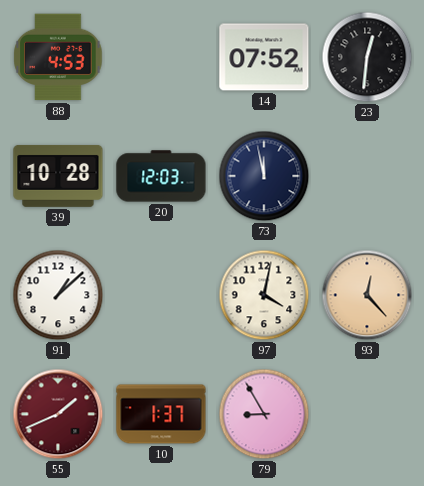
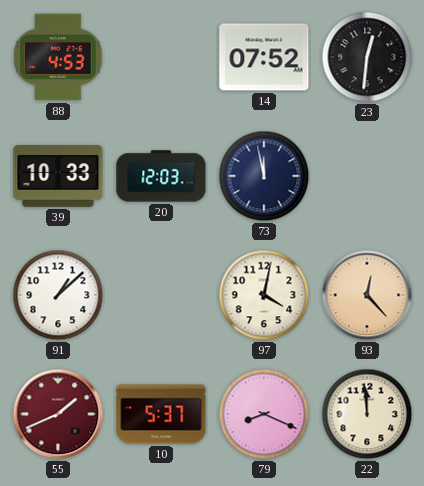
39: 10:28 -> 10:33
10: 1:37 -> 5:37
79: 8:55 -> 8:19
22: none -> 11:59
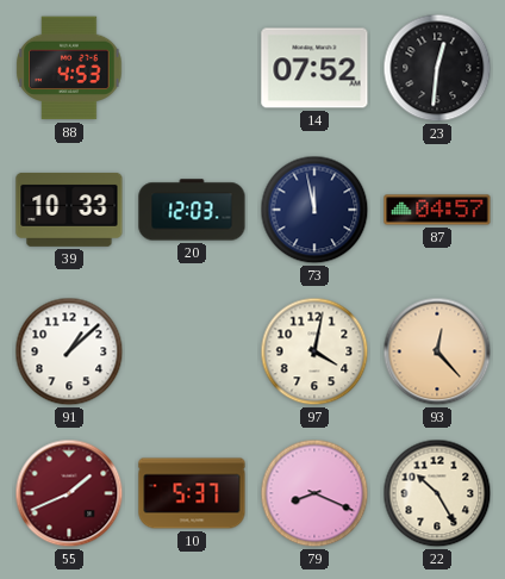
87: none -> 04:57
22: 11:59 -> 10:25
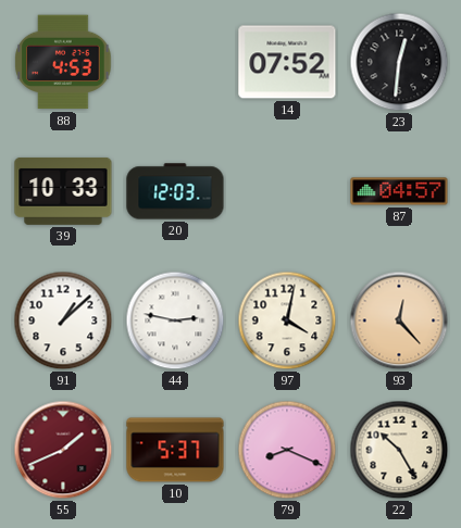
73: 11:58 -> none
44: none -> 2:47
